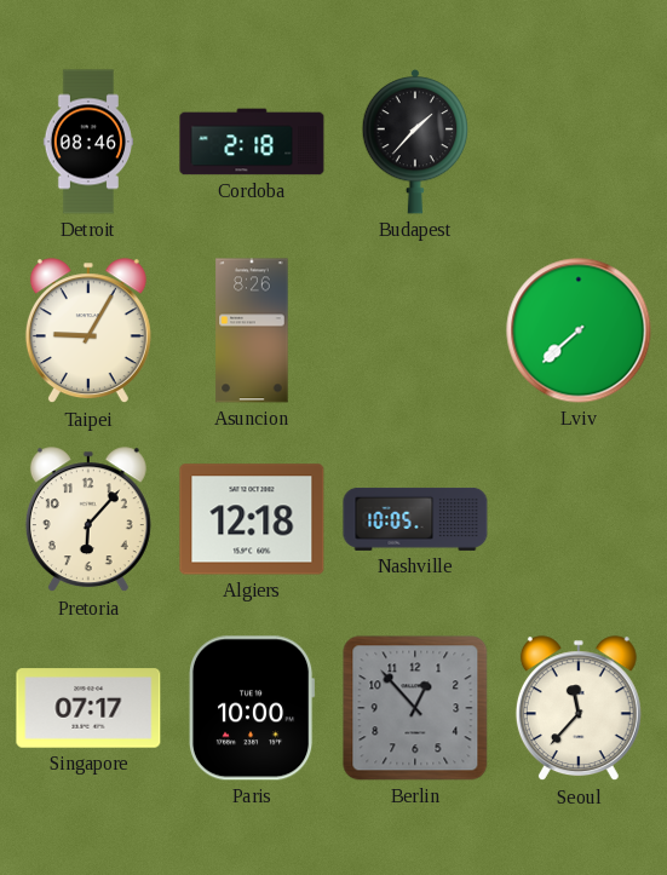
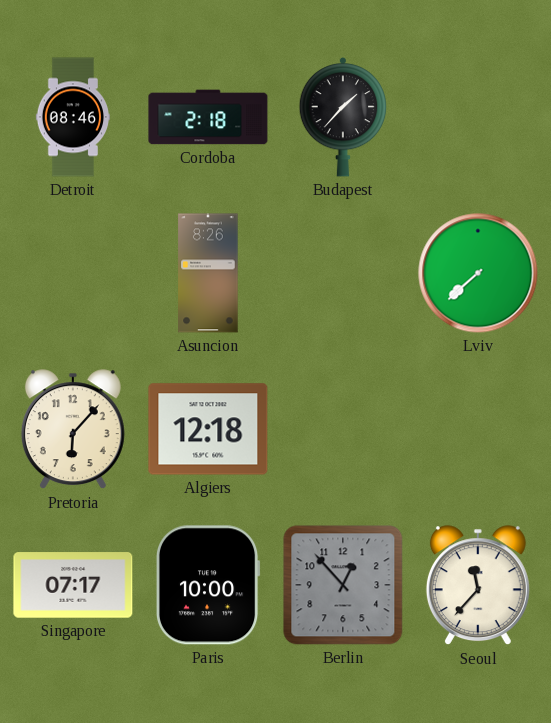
Taipei: 9:05 -> none
Nashville: 10:05 -> none
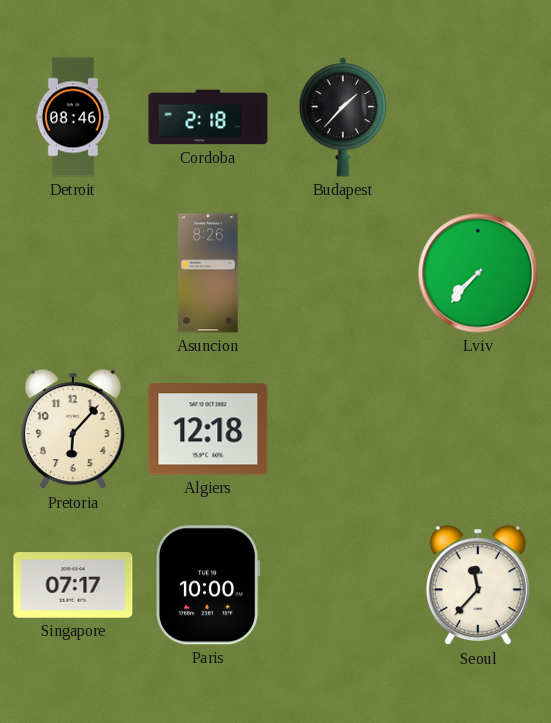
Lviv: 7:38 -> 7:37
Berlin: 12:53 -> none
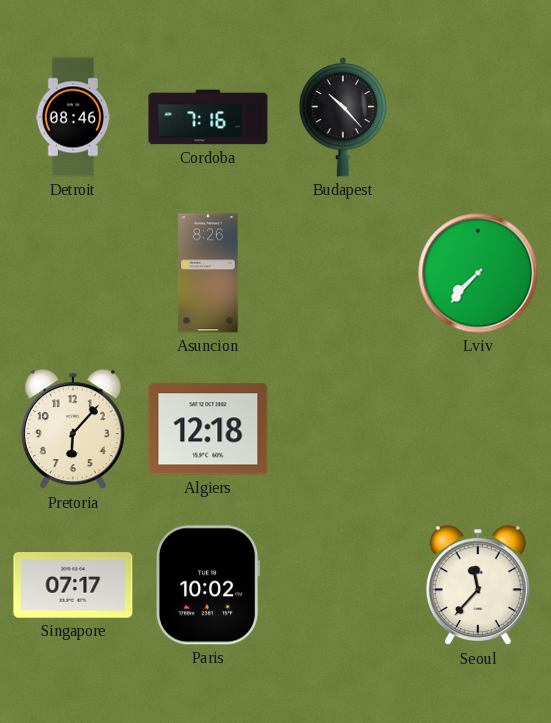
Cordoba: 2:18 -> 7:16
Budapest: 1:37 -> 10:23
Paris: 10:00 -> 10:02
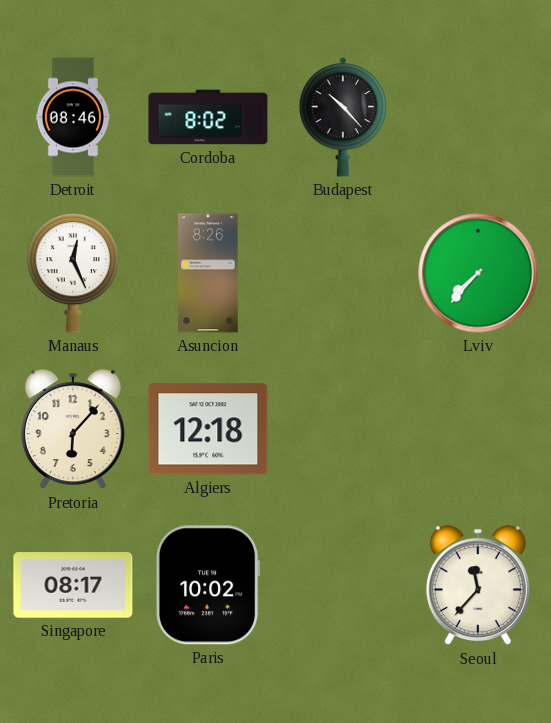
Cordoba: 7:16 -> 8:02
Manaus: none -> 12:26
Singapore: 07:17 -> 08:17
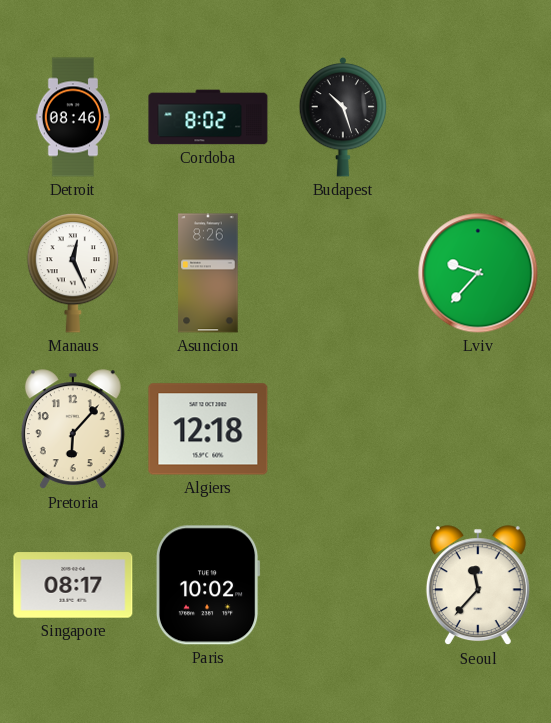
Budapest: 10:23 -> 10:27
Lviv: 7:37 -> 9:37
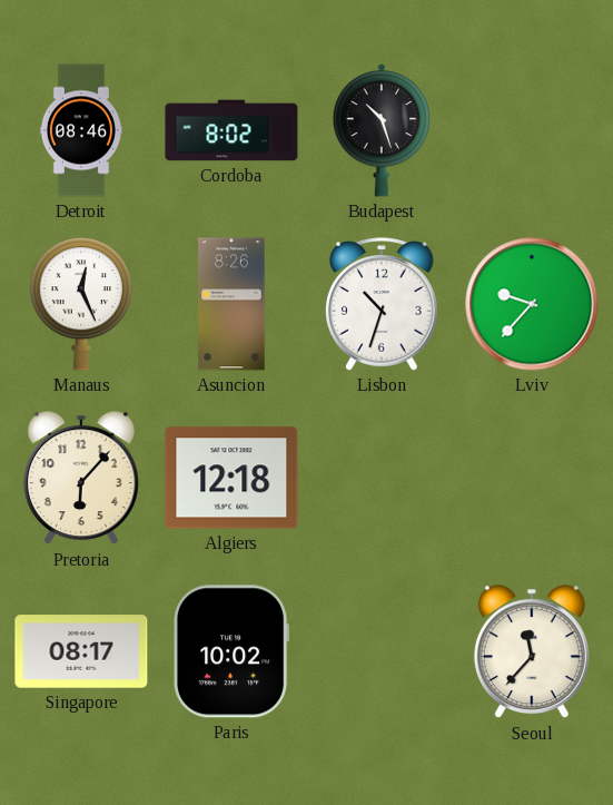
Lisbon: none -> 10:33
